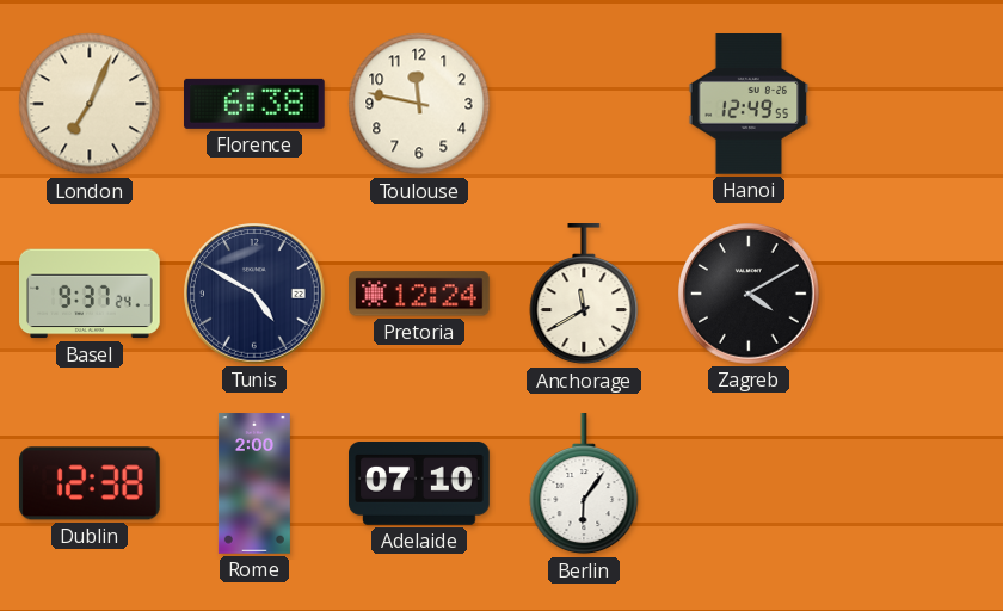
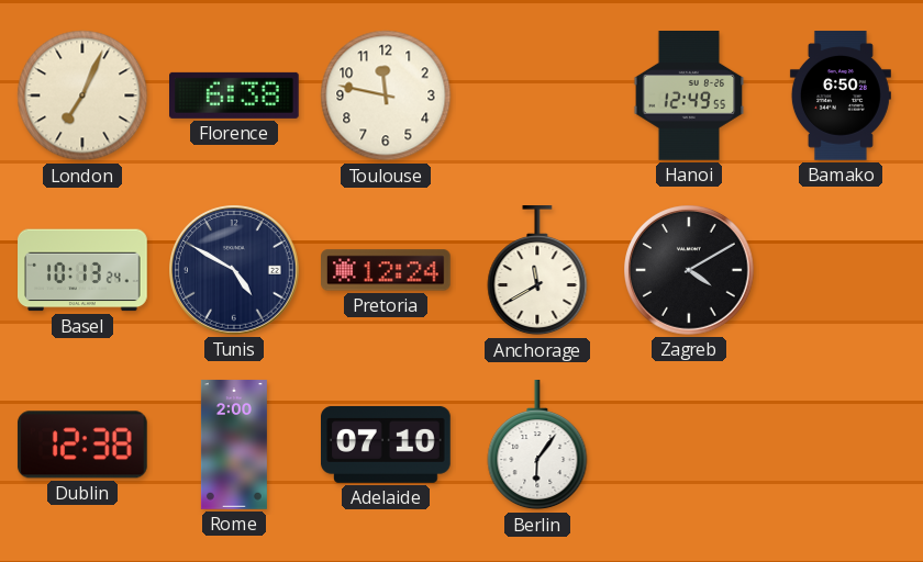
Bamako: none -> 6:50
Basel: 9:37 -> 10:13
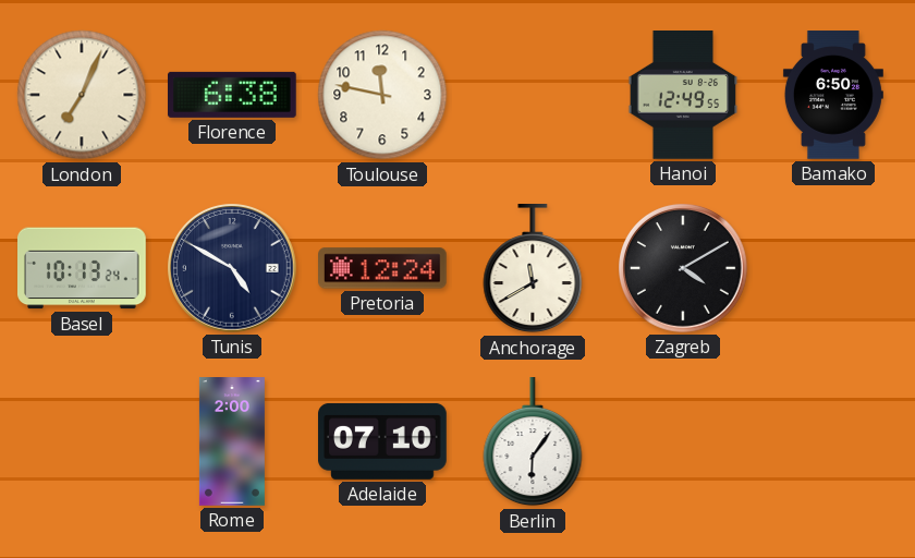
Dublin: 12:38 -> none
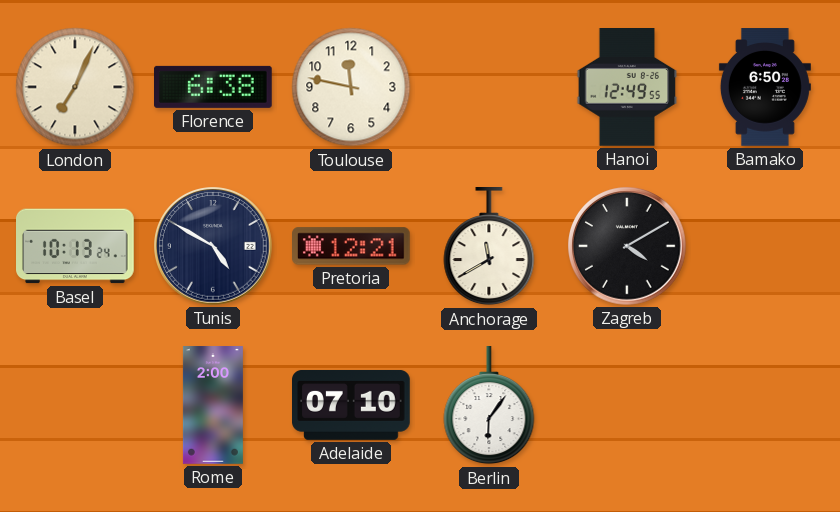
Pretoria: 12:24 -> 12:21
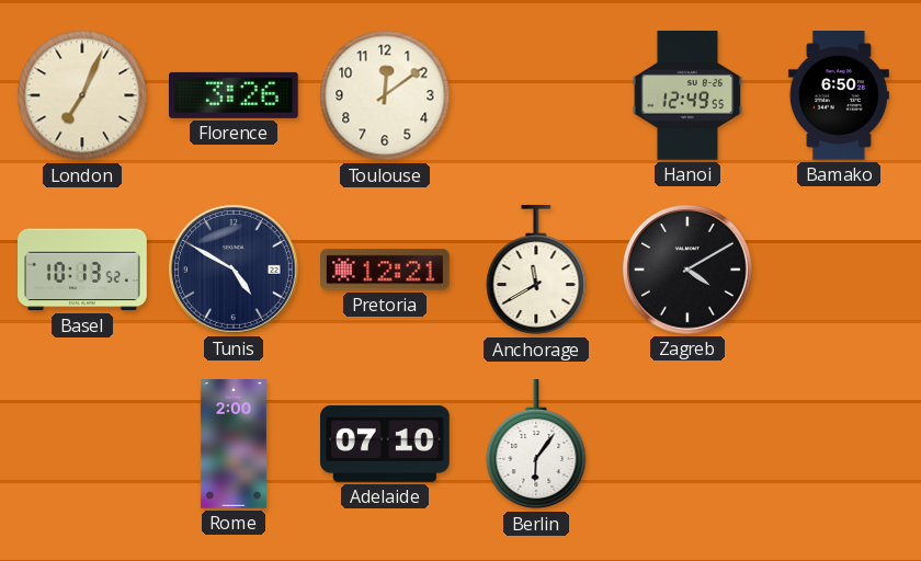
Florence: 6:38 -> 3:26
Toulouse: 11:47 -> 12:09
Basel: 10:13:24 -> 10:13:52
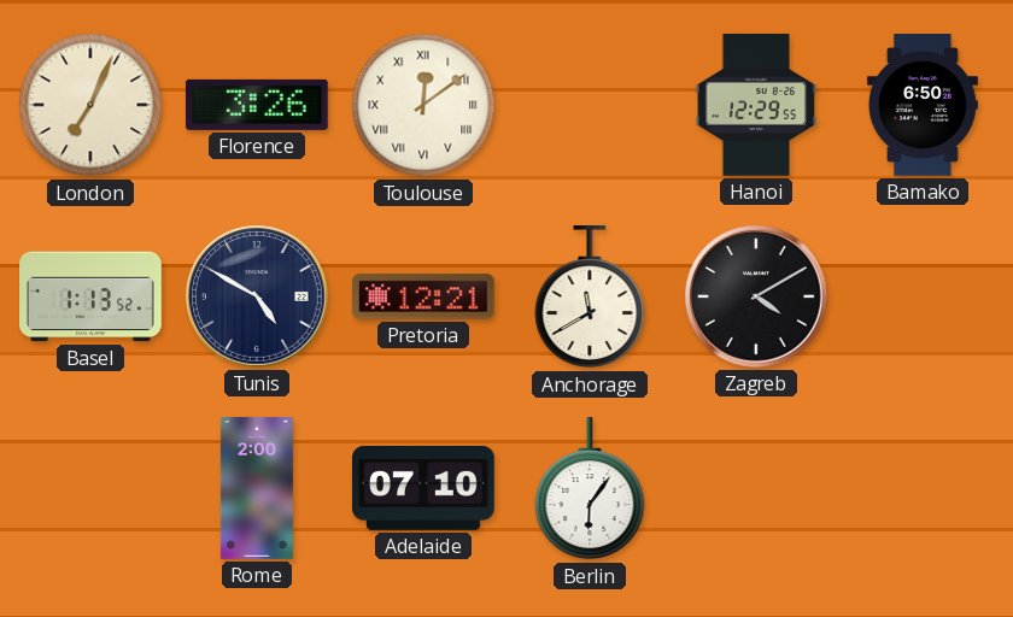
Toulouse numerals: Arabic -> Roman
Hanoi: 12:49 -> 12:29
Basel: 10:13 -> 1:13
